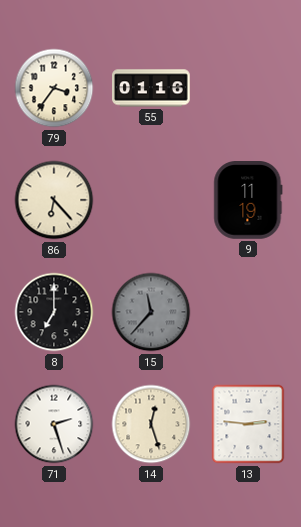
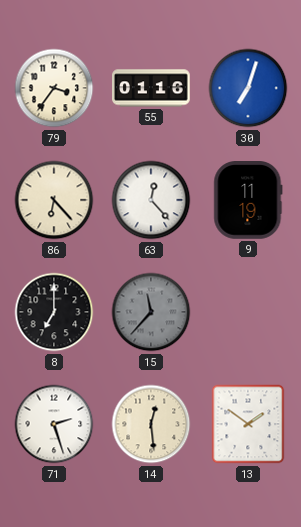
30: none -> 7:03
63: none -> 12:23
14: 12:27 -> 12:29
13: 2:46 -> 1:51
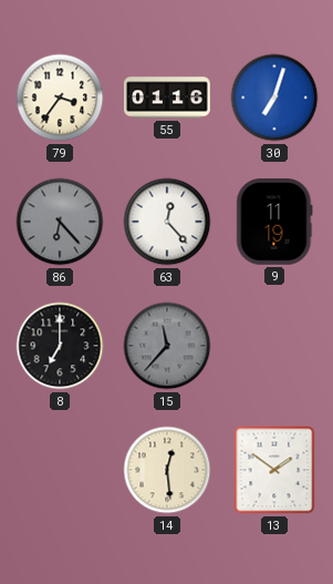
86 dial: cream -> grey
71: 2:27 -> none
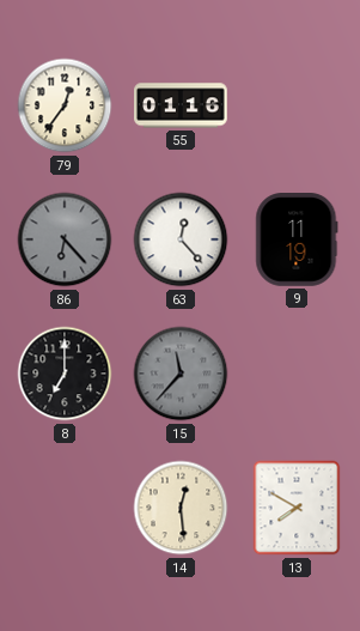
79: 3:36 -> 12:36
30: 7:03 -> none
13: 1:51 -> 7:50
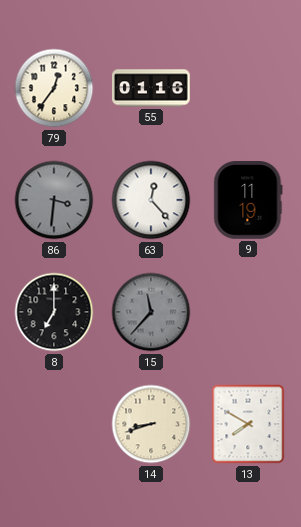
86: 6:23 -> 3:31
14: 12:29 -> 8:42
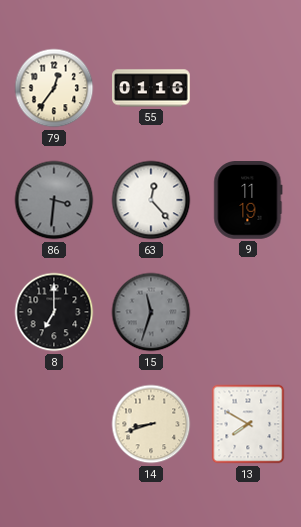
15: 11:37 -> 11:33
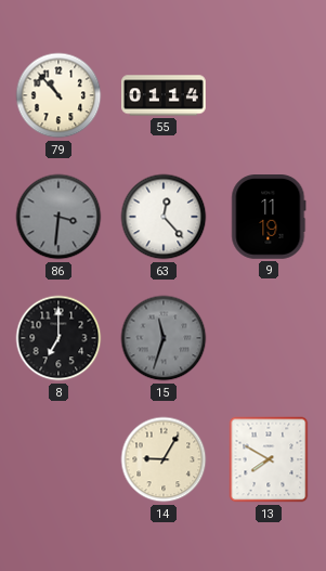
79: 12:36 -> 10:53
55: 01:16 -> 01:14
14: 8:42 -> 9:05
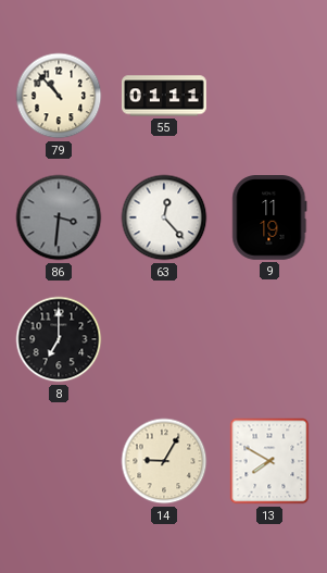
55: 01:14 -> 01:11
15: 11:33 -> none
